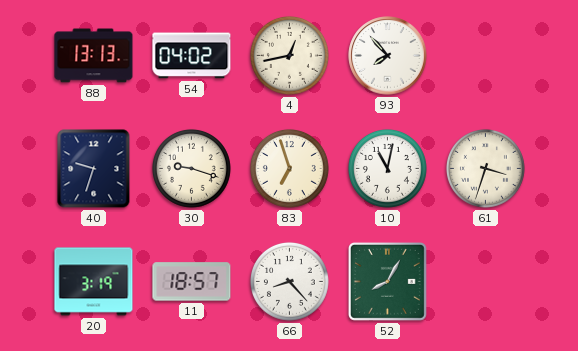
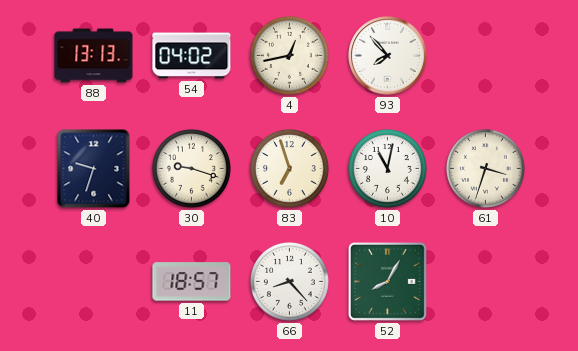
20: 3:19 -> none
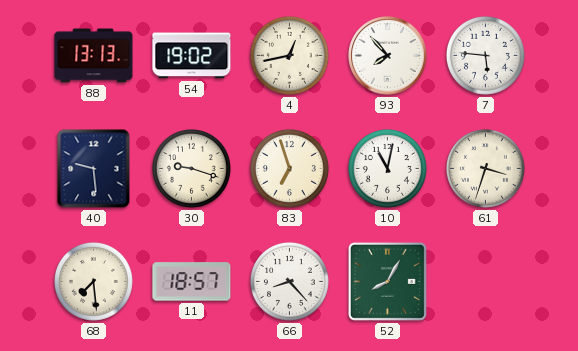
54: 04:02 -> 19:02
7: none -> 5:46
40: 9:33 -> 9:29
68: none -> 7:29
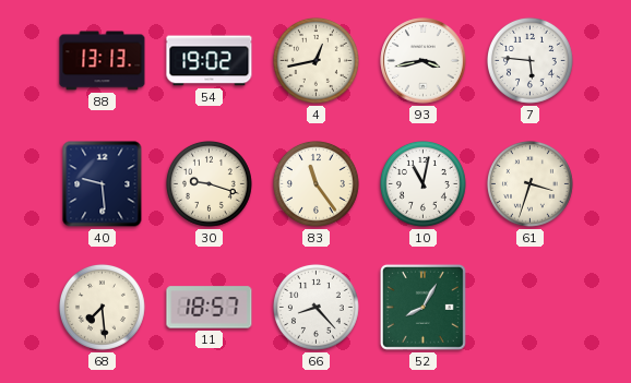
93: 7:53 -> 3:43
83: 6:57 -> 11:24
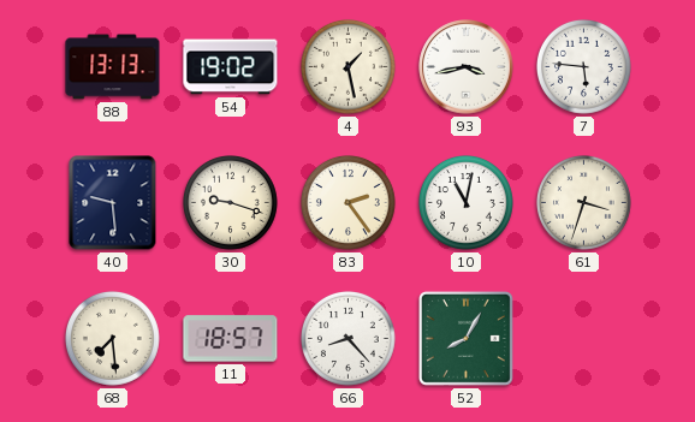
4: 12:43 -> 1:28
83: 11:24 -> 2:24
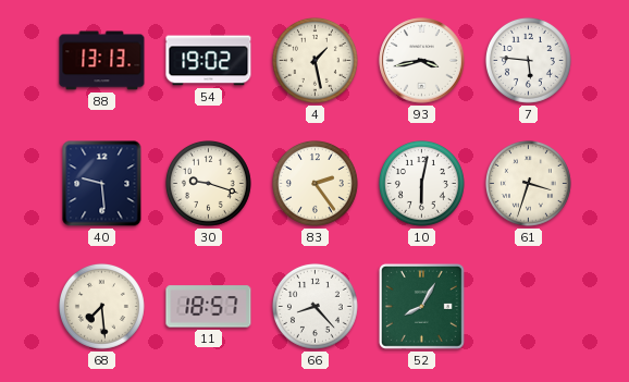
10: 11:02 -> 6:02
